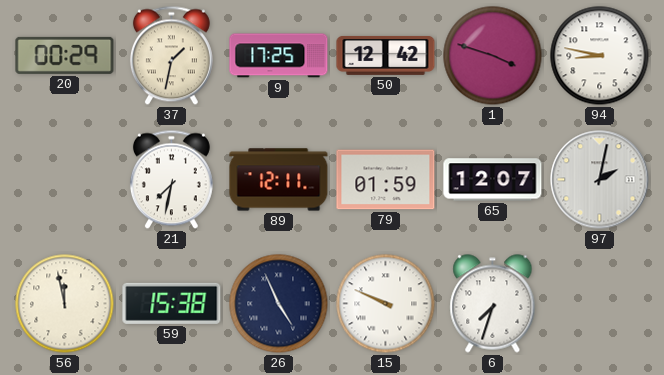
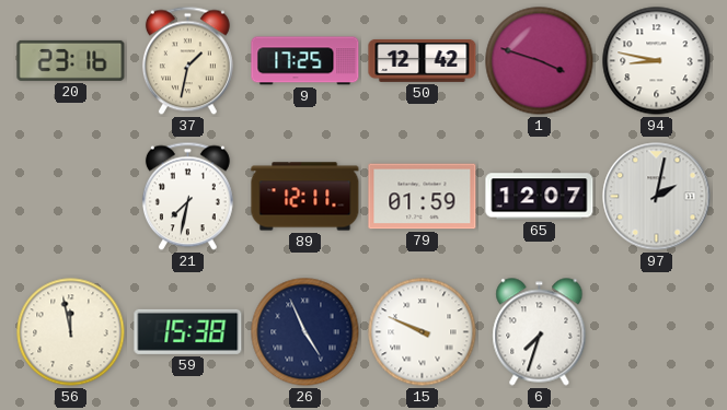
20: 00:29 -> 23:16
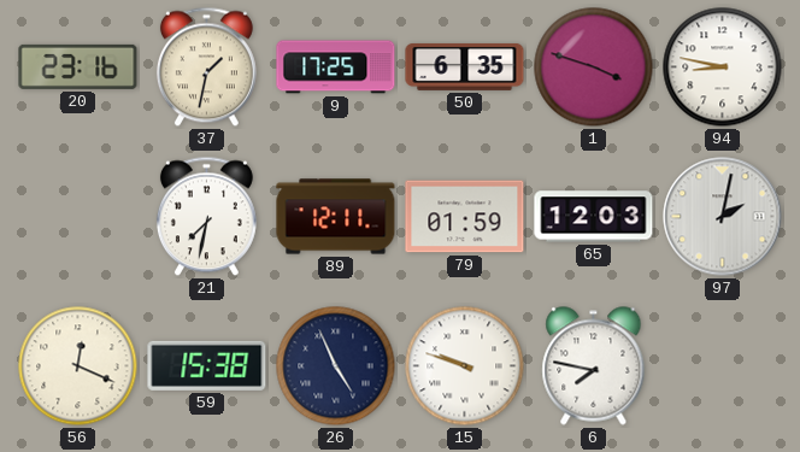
50: 12:42 -> 6:35
65: 12:07 -> 12:03
56: 11:58 -> 12:19
15: 9:49 -> 9:48
6: 7:33 -> 7:47
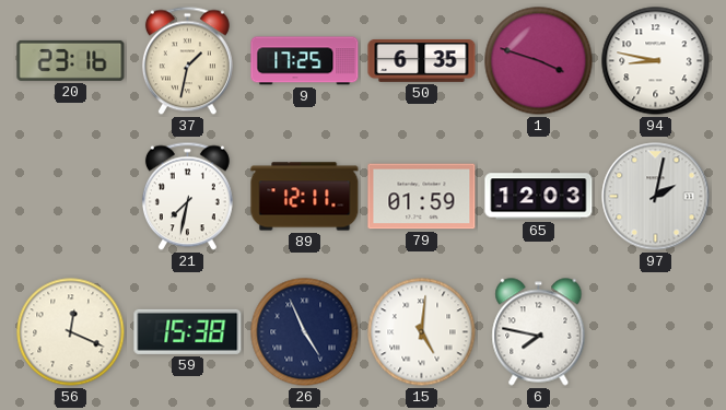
15: 9:48 -> 5:01
